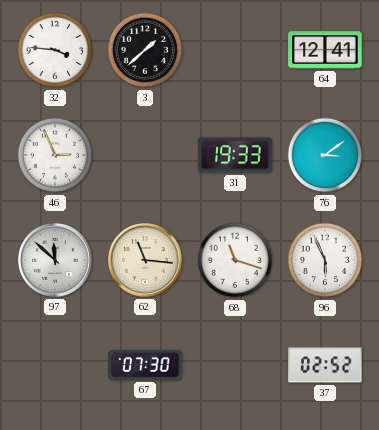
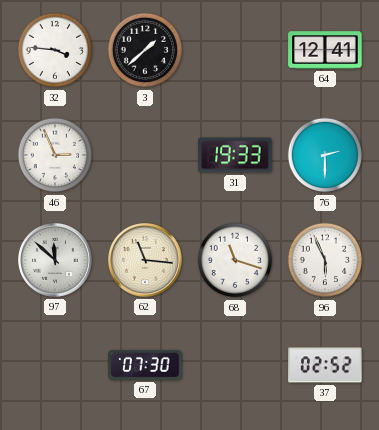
76: 3:09 -> 2:30
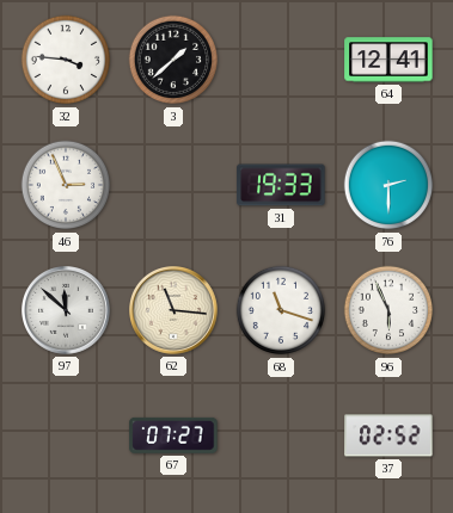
67: 07:30 -> 07:27
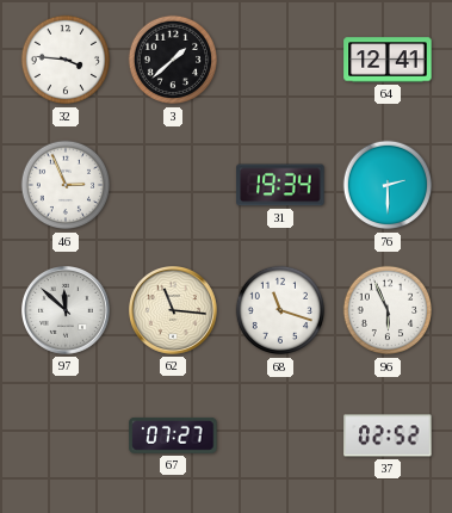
31: 19:33 -> 19:34
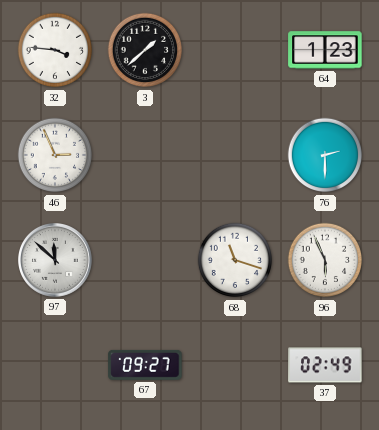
64: 12:41 -> 1:23
31: 19:34 -> none
62: 11:16 -> none
67: 07:27 -> 09:27
37: 02:52 -> 02:49
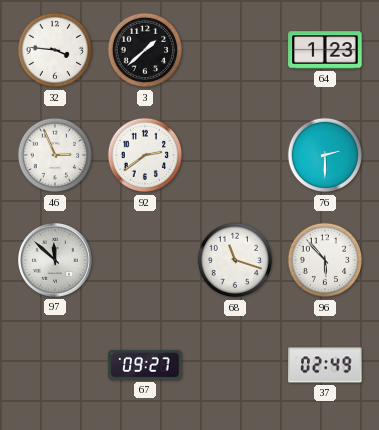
92: none -> 2:39
96: 5:56 -> 5:53
